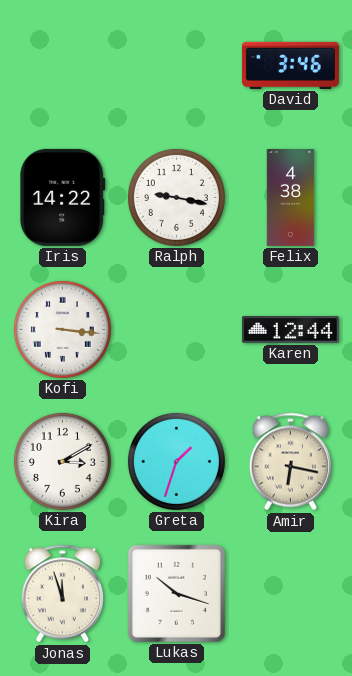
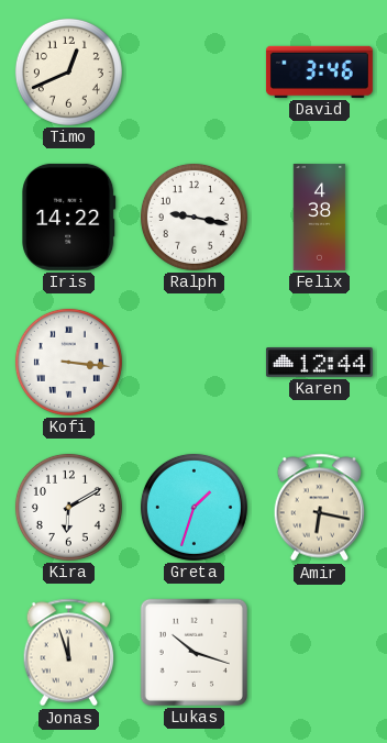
Timo: none -> 12:41
Kira: 3:10 -> 6:10
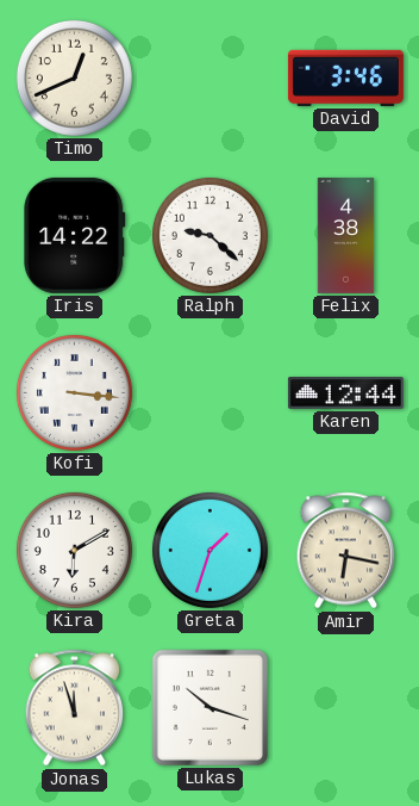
Ralph: 9:17 -> 9:22
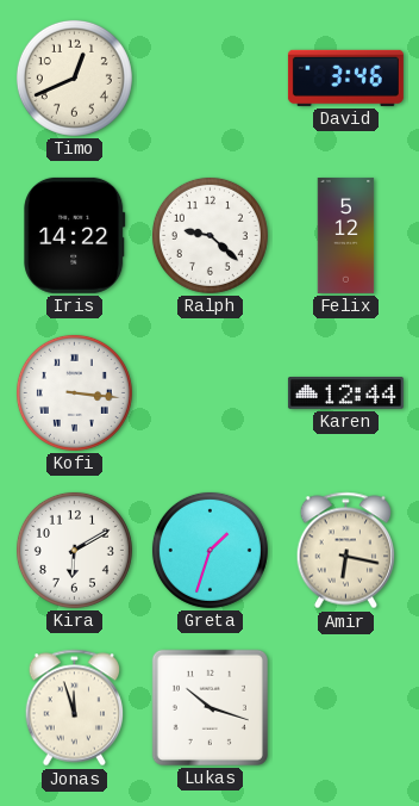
Felix: 4:38 -> 5:12
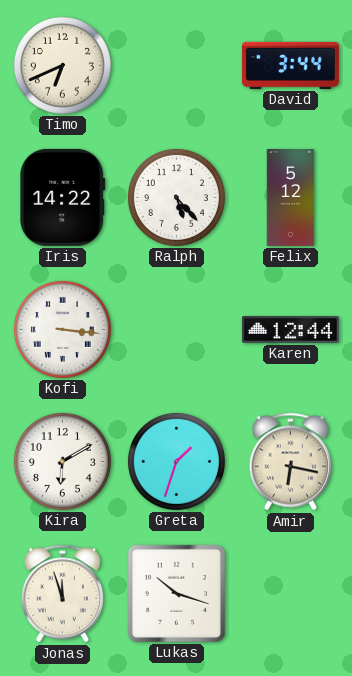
Timo: 12:41 -> 6:41
David: 3:46 -> 3:44
Ralph: 9:22 -> 5:23
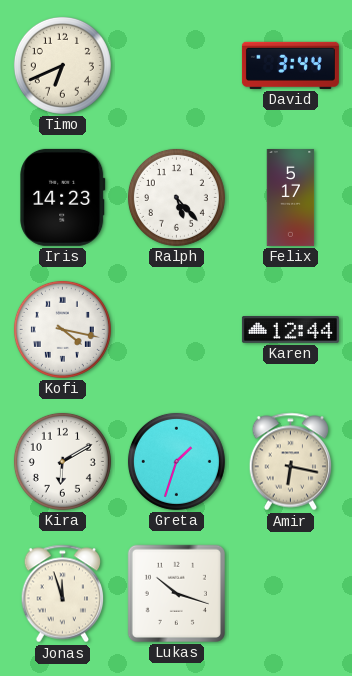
Iris: 14:22 -> 14:23
Felix: 5:12 -> 5:17
Kofi: 3:16 -> 4:17
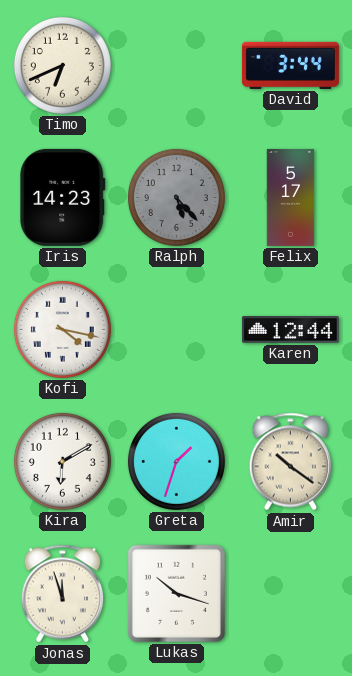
Ralph dial: white -> grey
Amir: 6:17 -> 10:21
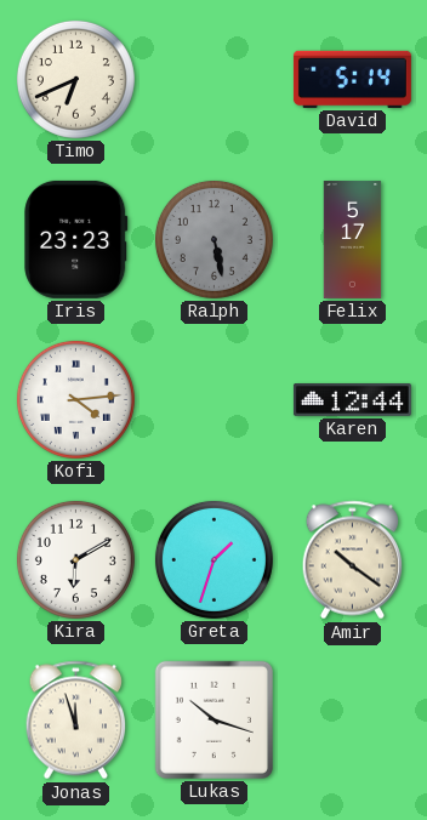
David: 3:44 -> 5:14
Iris: 14:23 -> 23:23
Ralph: 5:23 -> 5:28
Kofi: 4:17 -> 4:14
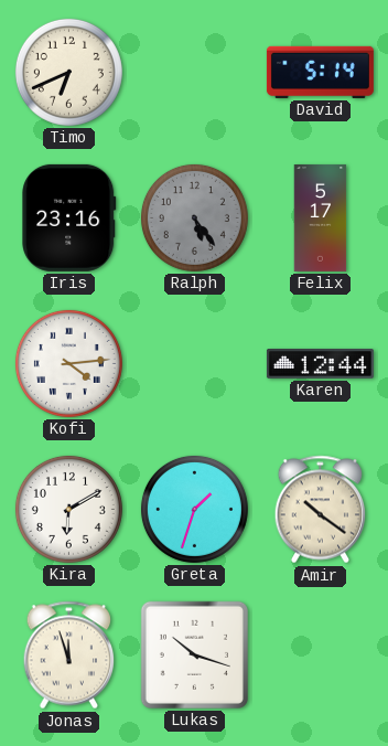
Iris: 23:23 -> 23:16
Ralph: 5:28 -> 5:24
